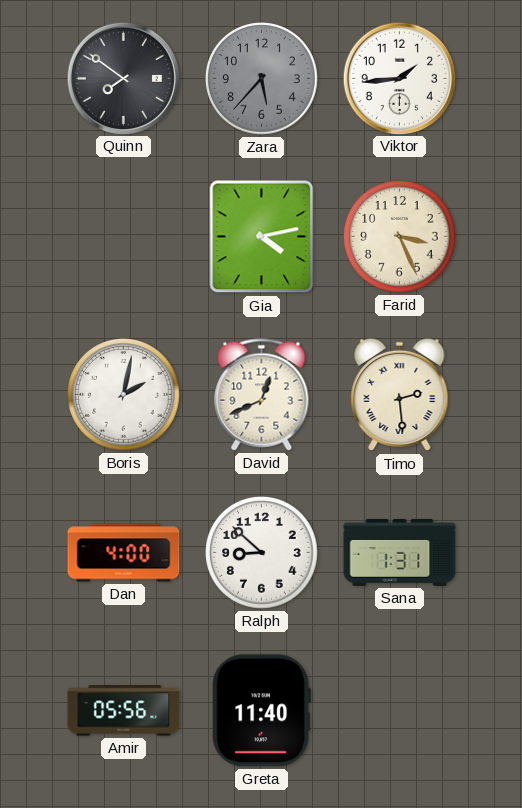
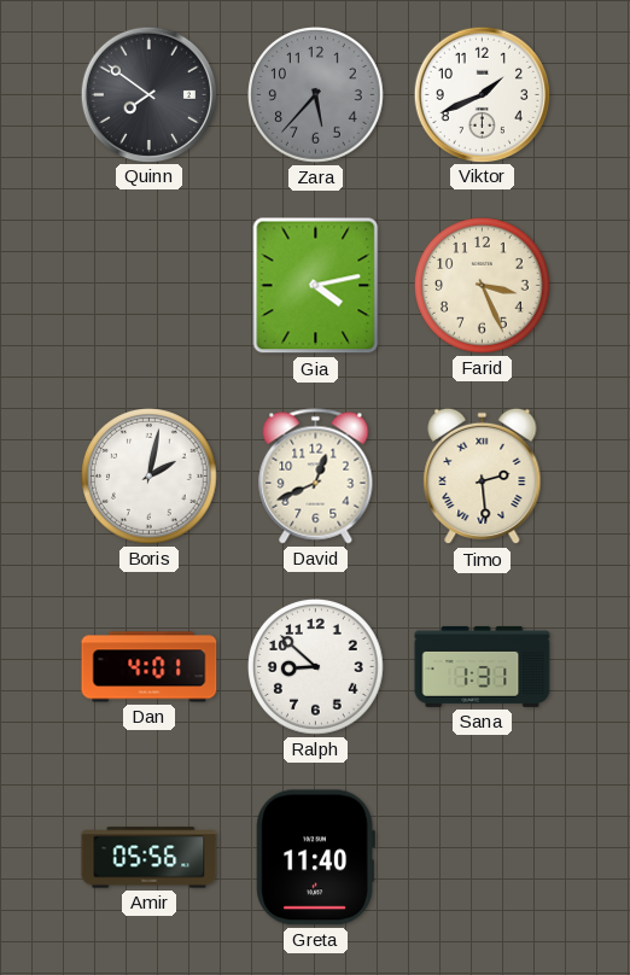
Viktor: 1:44 -> 1:41
Dan: 4:00 -> 4:01
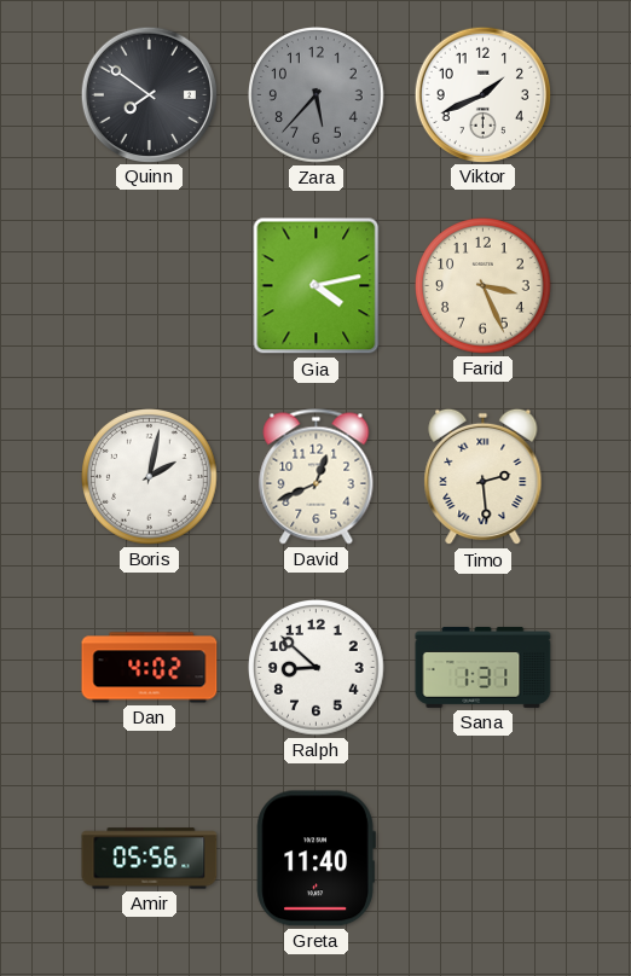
Dan: 4:01 -> 4:02
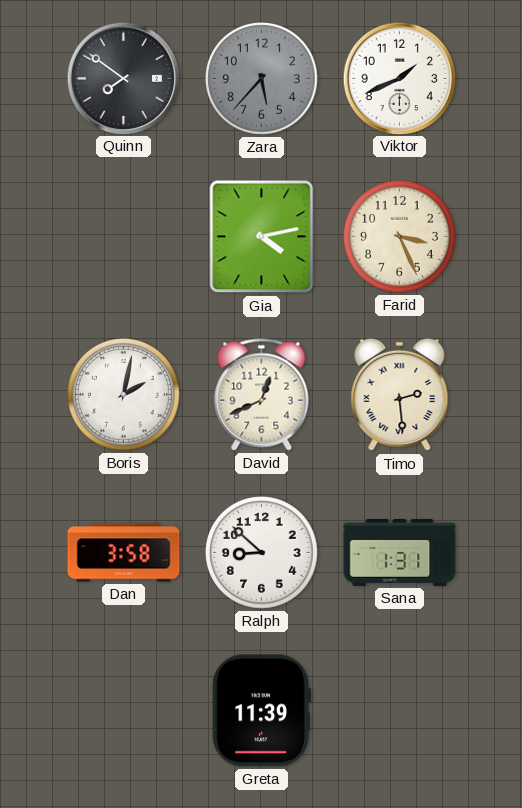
Dan: 4:02 -> 3:58
Amir: 05:56 -> none
Greta: 11:40 -> 11:39
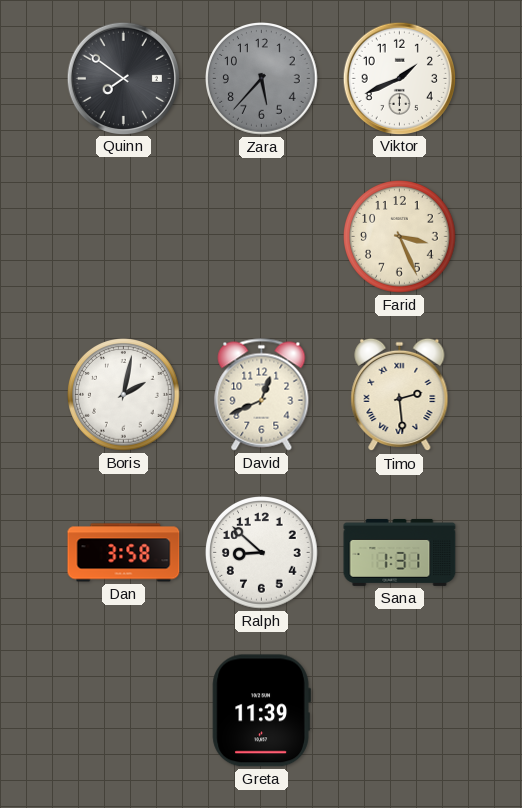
Gia: 4:13 -> none
